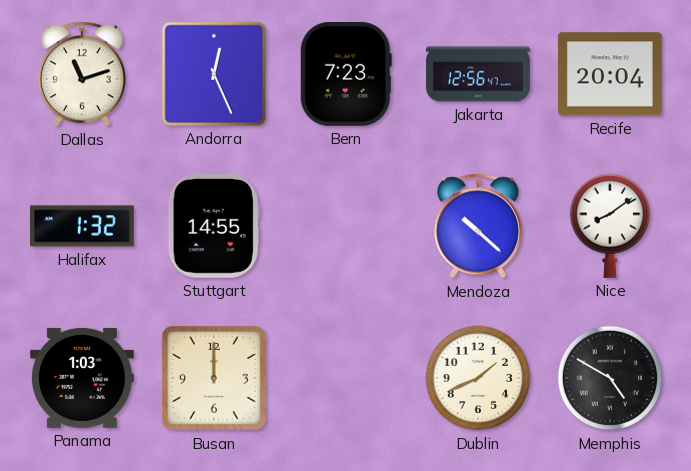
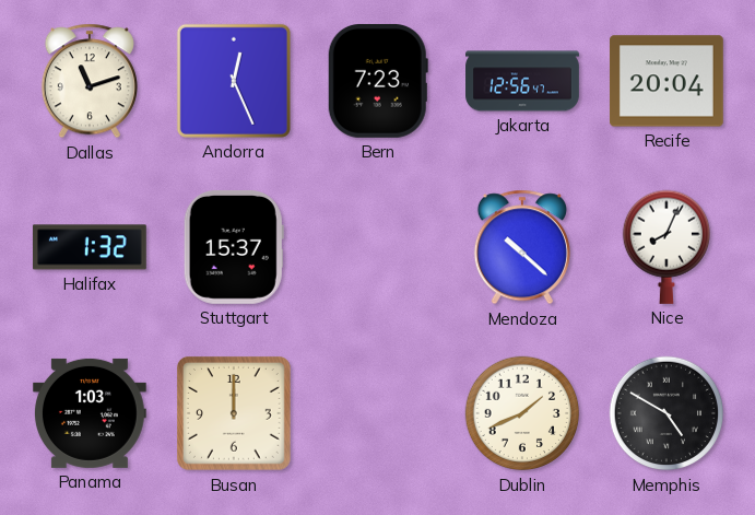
Stuttgart: 14:55 -> 15:37
Nice: 8:09 -> 8:04
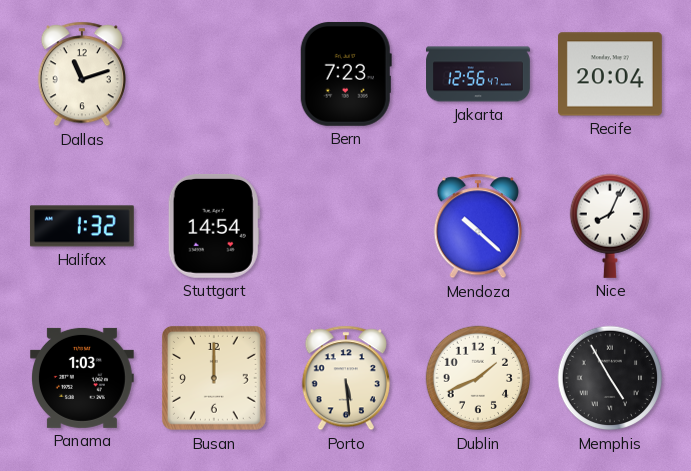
Andorra: 12:26 -> none
Stuttgart: 15:37 -> 14:54
Porto: none -> 5:29
Memphis: 4:50 -> 4:55
